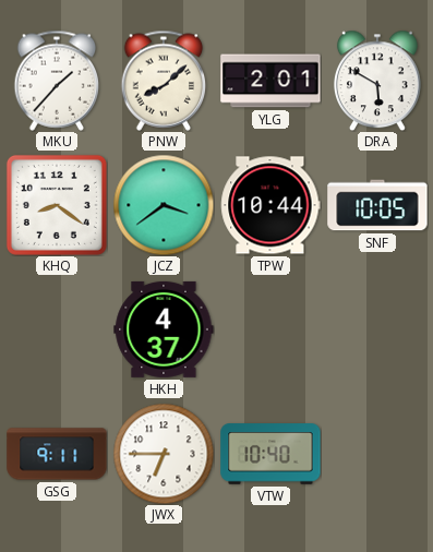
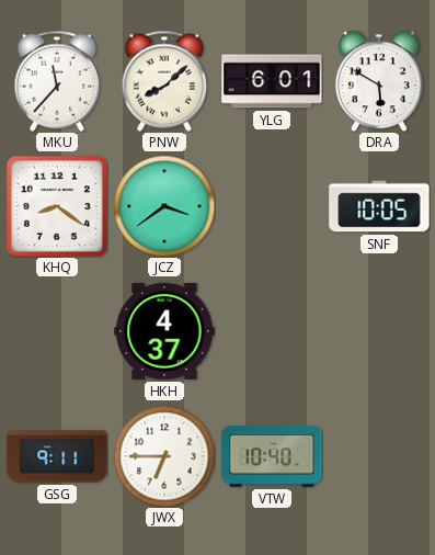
MKU: 1:37 -> 11:37
YLG: 2:01 -> 6:01
TPW: 10:44 -> none
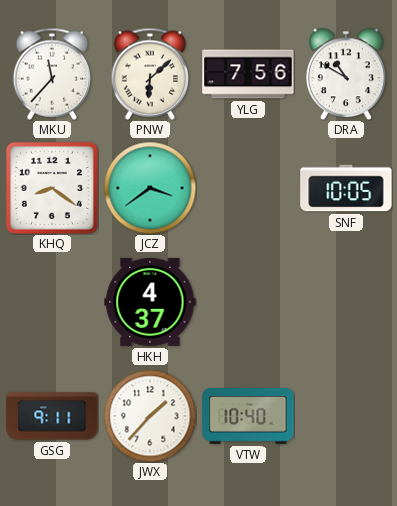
PNW: 8:08 -> 6:08
YLG: 6:01 -> 7:56
DRA: 5:50 -> 10:50
JWX: 6:45 -> 1:37
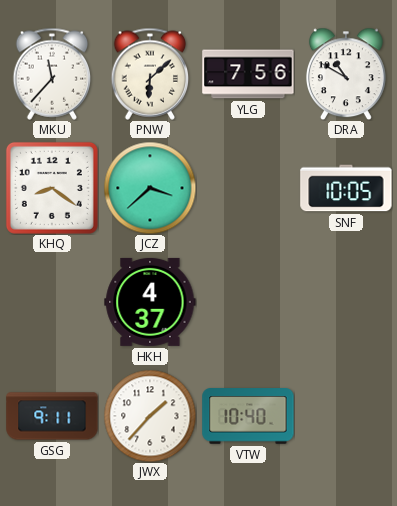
JCZ: 3:39 -> 3:38
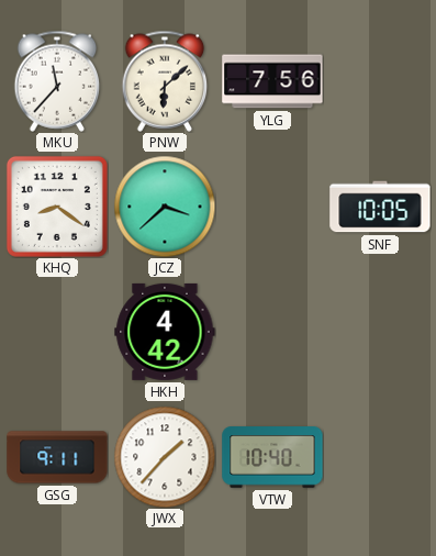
DRA: 10:50 -> none
HKH: 4:37 -> 4:42
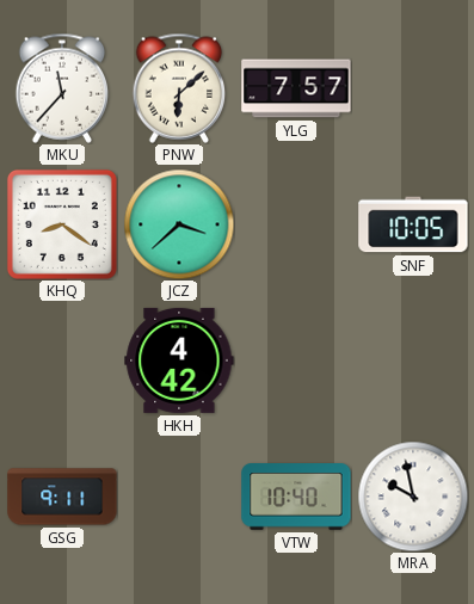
YLG: 7:56 -> 7:57
JWX: 1:37 -> none
MRA: none -> 9:58
